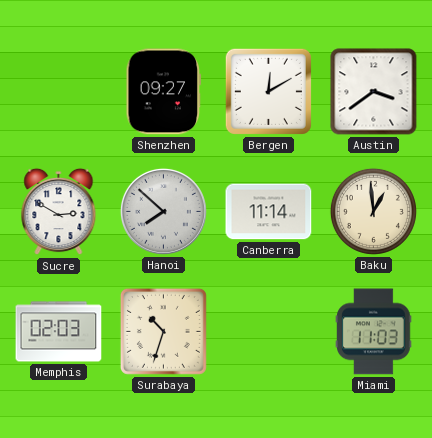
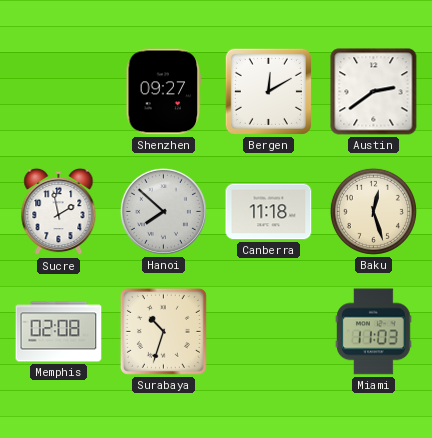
Austin: 3:39 -> 2:39
Sucre: 2:50 -> 1:58
Canberra: 11:14 -> 11:18
Baku: 12:59 -> 12:27
Memphis: 02:03 -> 02:08
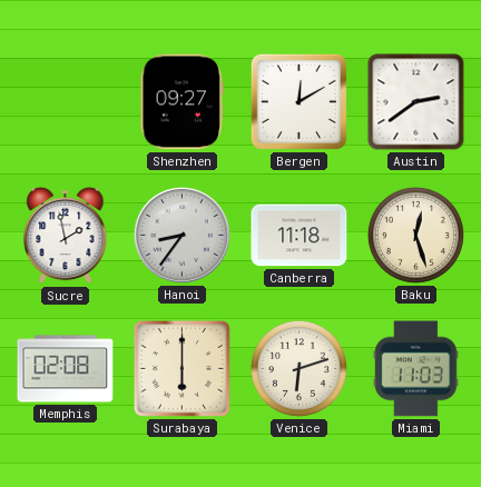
Hanoi: 7:52 -> 8:36
Surabaya: 10:33 -> 6:00
Venice: none -> 6:12
